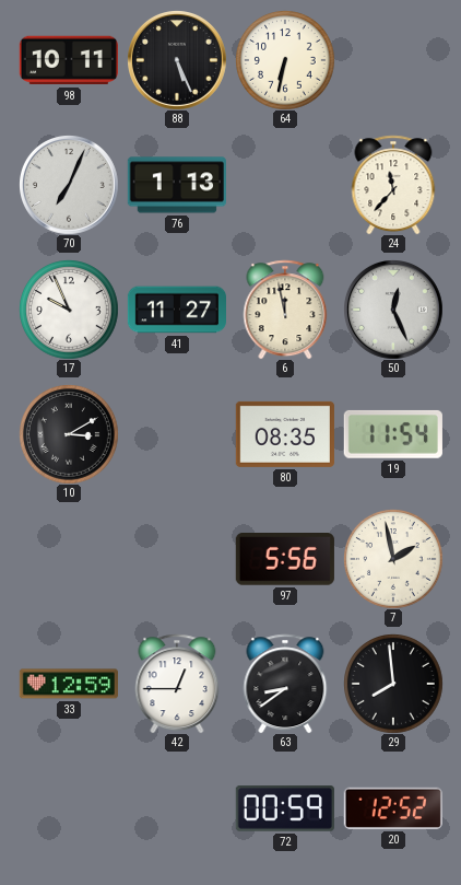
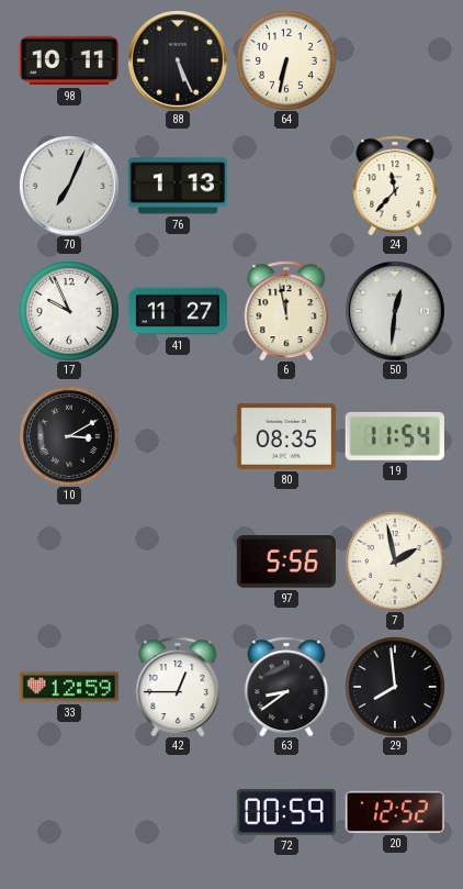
50: 12:26 -> 12:31
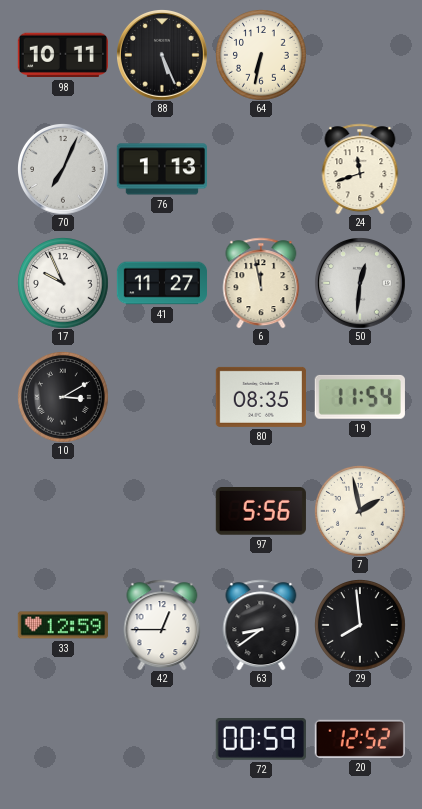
24: 11:37 -> 11:42
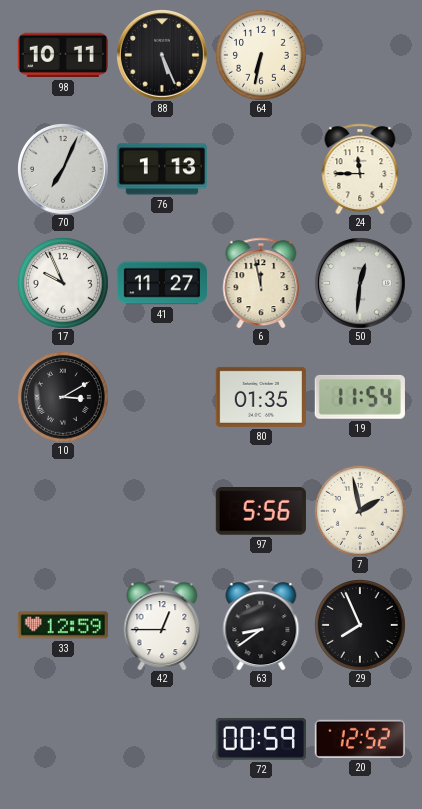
24: 11:42 -> 11:45
80: 08:35 -> 01:35
29: 7:59 -> 7:56
